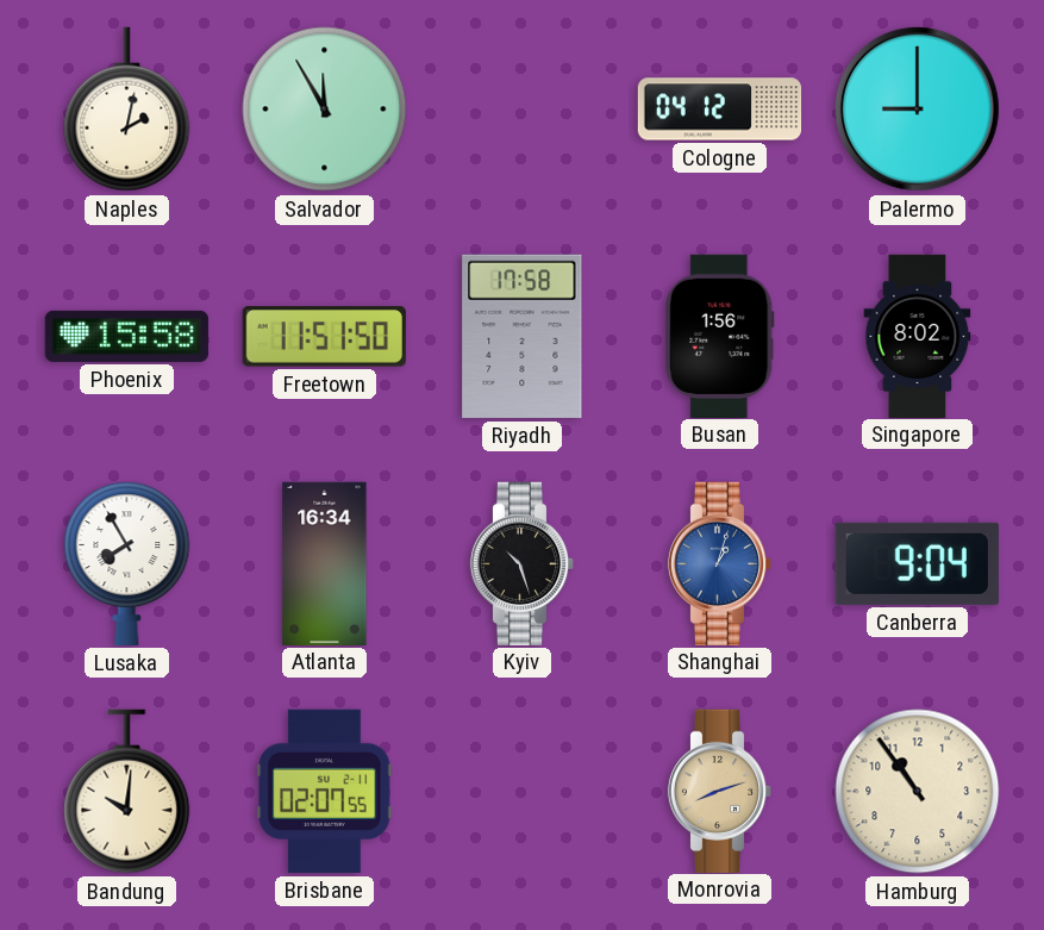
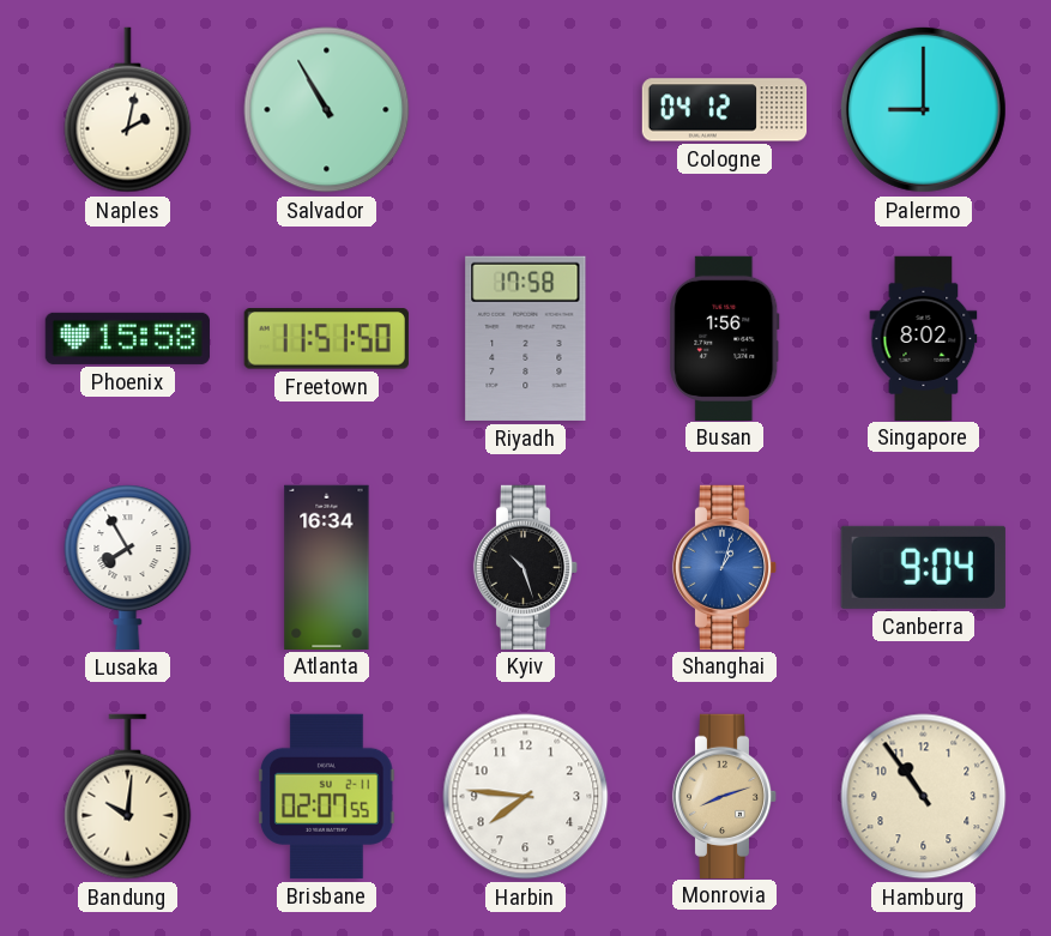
Salvador: 11:55 -> 10:55
Harbin: none -> 7:46
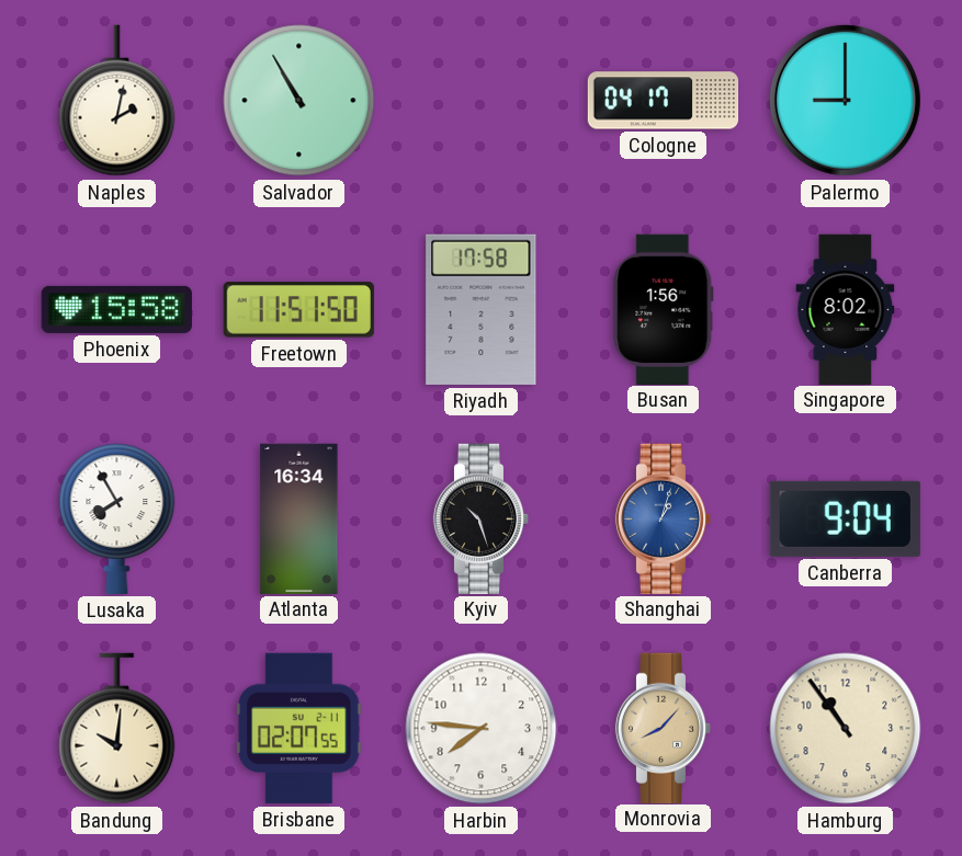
Cologne: 04:12 -> 04:17
Monrovia: 8:12 -> 8:07
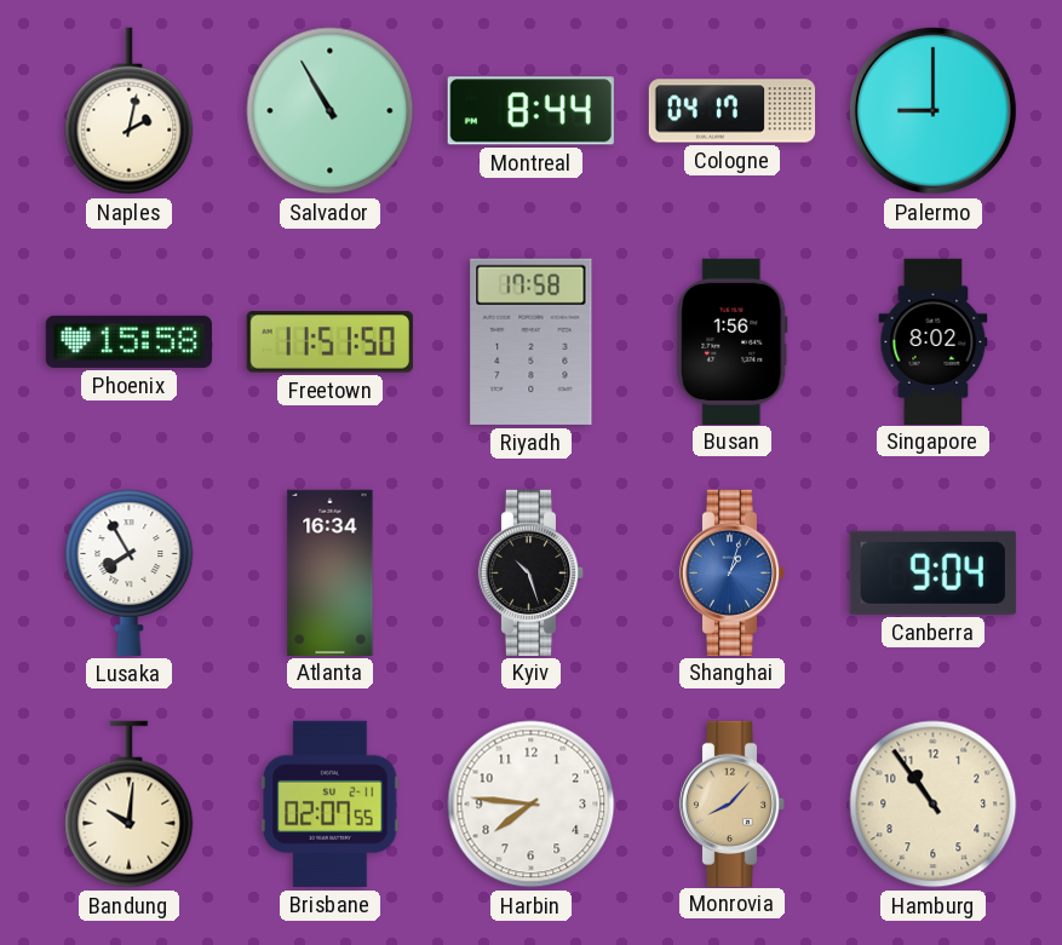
Montreal: none -> 8:44
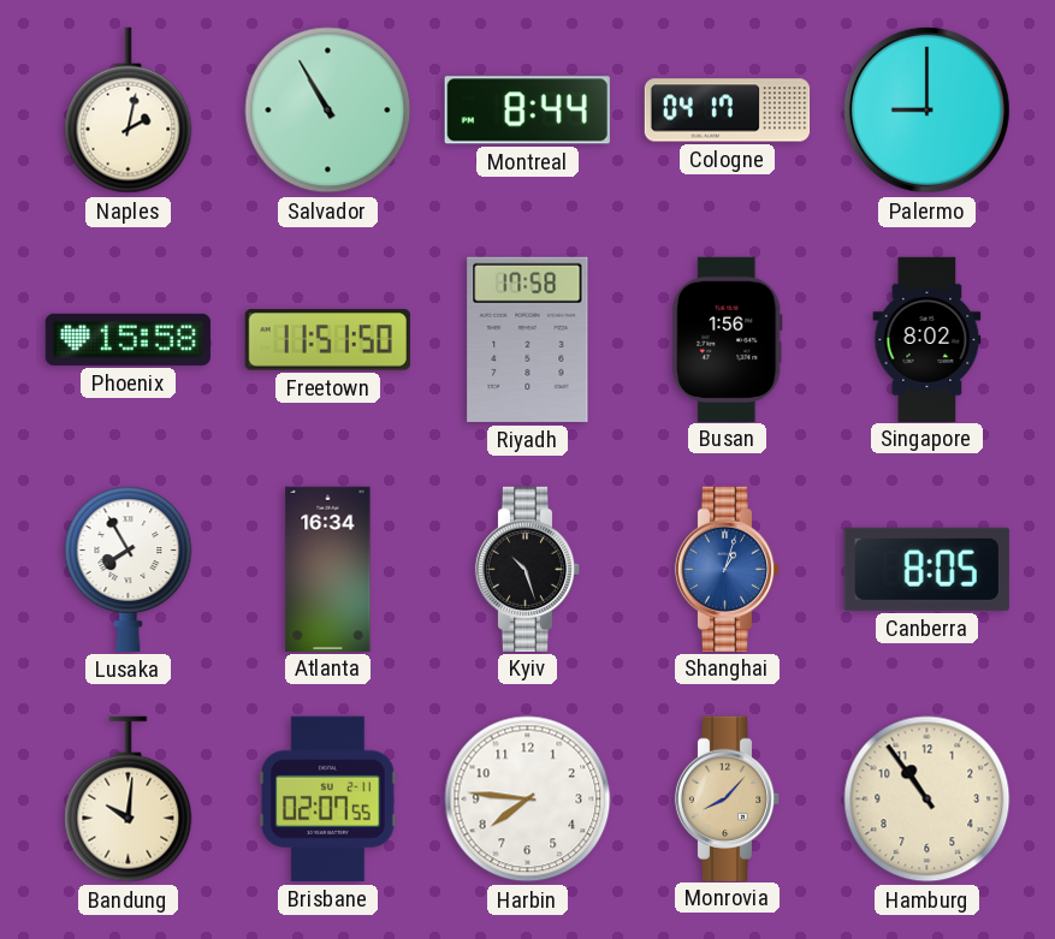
Canberra: 9:04 -> 8:05
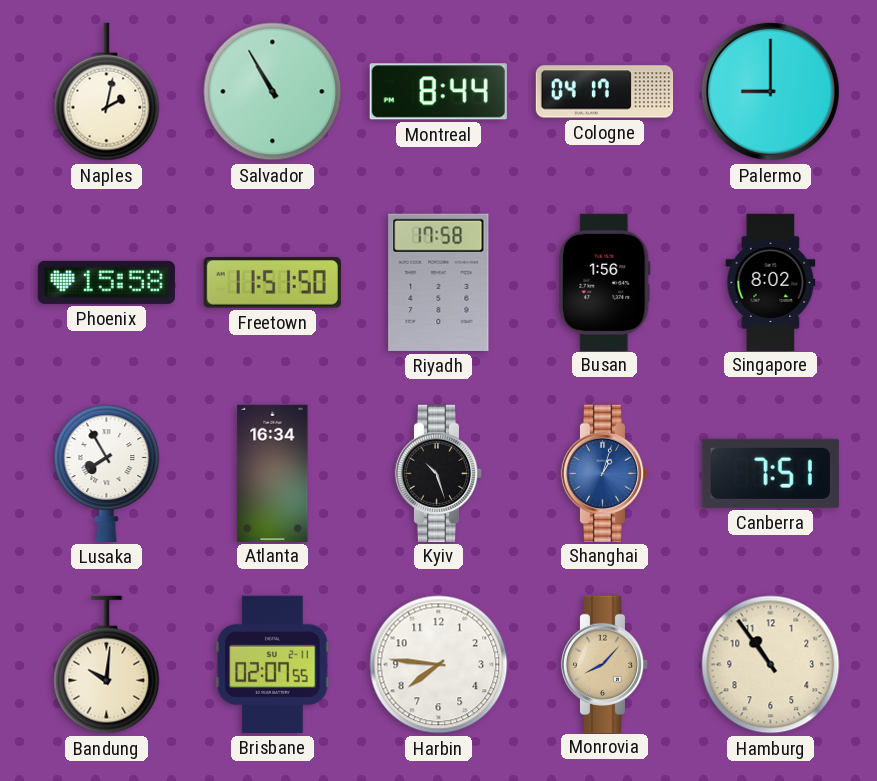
Canberra: 8:05 -> 7:51
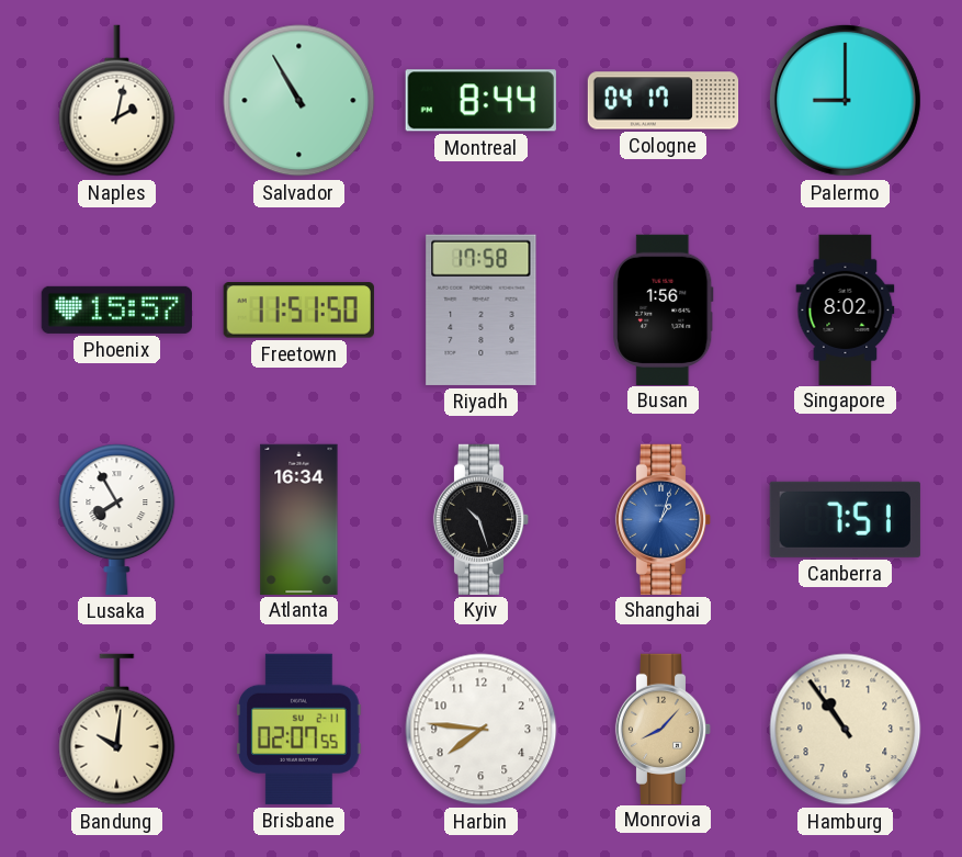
Phoenix: 15:58 -> 15:57
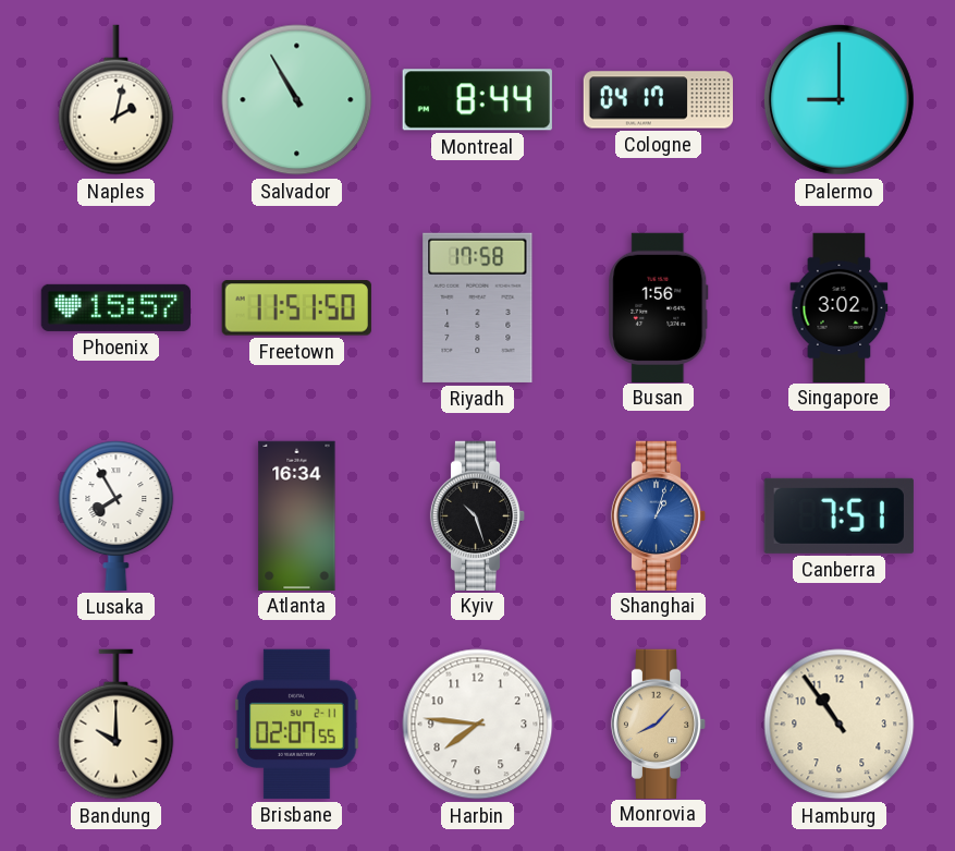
Singapore: 8:02 -> 3:02
Bandung: 10:01 -> 10:00
